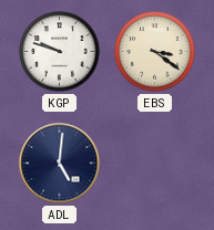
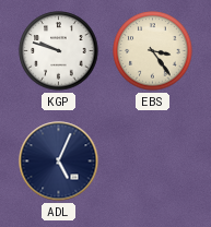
EBS: 3:21 -> 3:24
ADL: 5:01 -> 5:04
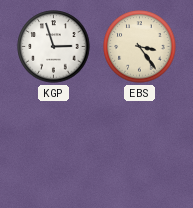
KGP: 9:48 -> 2:57
ADL: 5:04 -> none
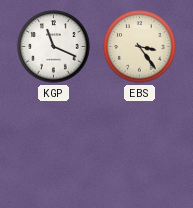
KGP: 2:57 -> 11:19
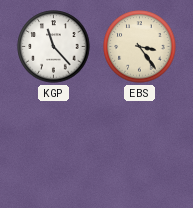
KGP: 11:19 -> 11:23
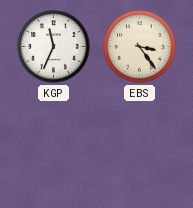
KGP: 11:23 -> 11:34
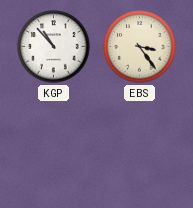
KGP: 11:34 -> 10:53
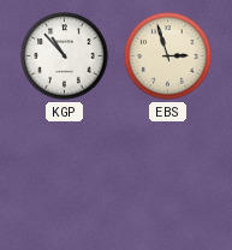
EBS: 3:24 -> 2:57
